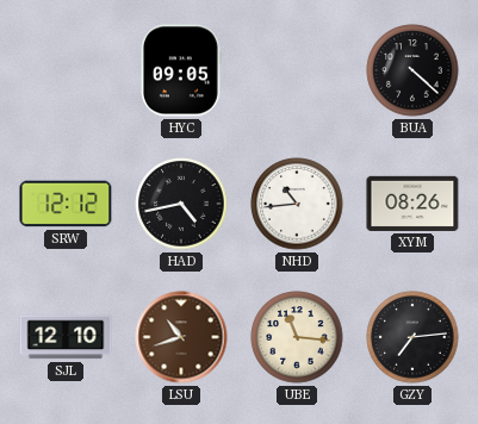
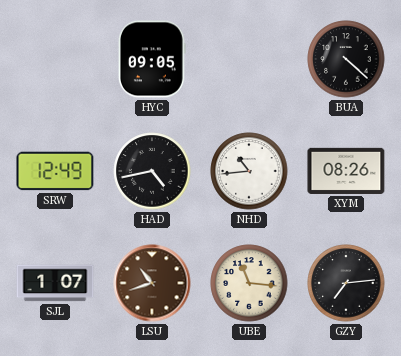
SRW: 12:12 -> 12:49
SJL: 12:10 -> 1:07
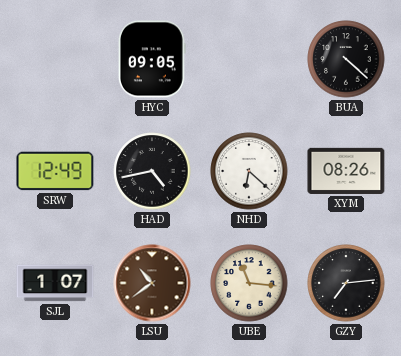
NHD: 10:44 -> 6:22
LSU: 10:42 -> 10:39
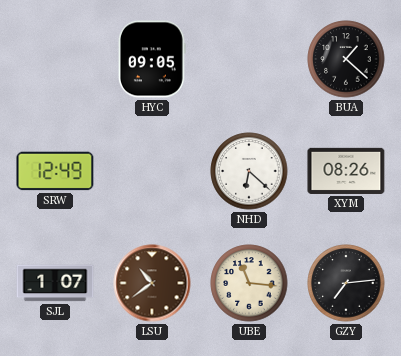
BUA: 4:22 -> 1:22
HAD: 4:43 -> none
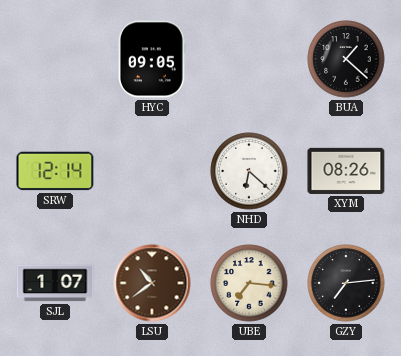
SRW: 12:49 -> 12:14
UBE: 11:16 -> 7:16
